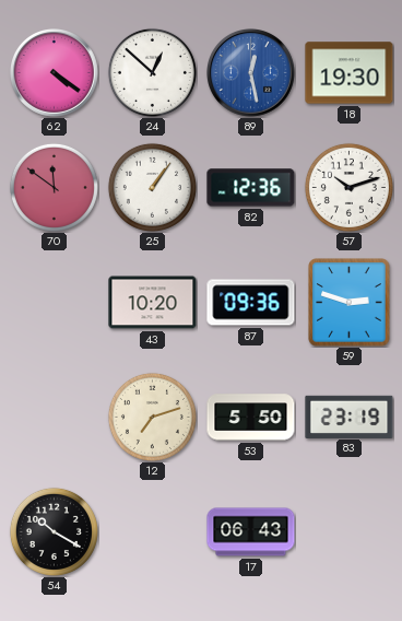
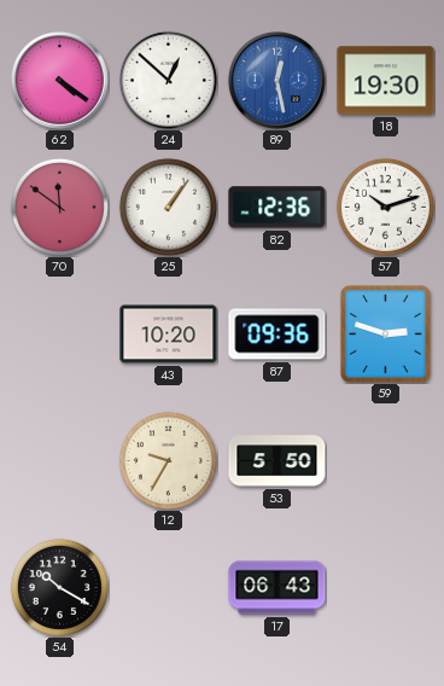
12: 7:12 -> 9:35
83: 23:19 -> none
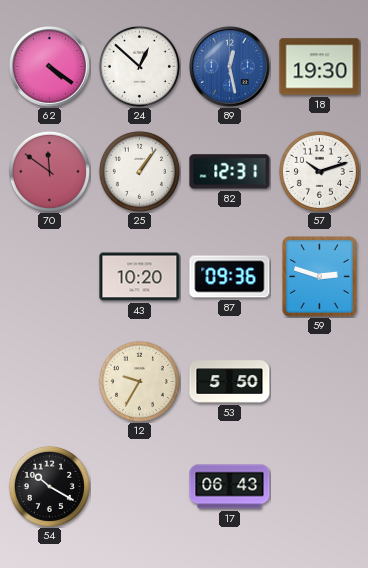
82: 12:36 -> 12:31
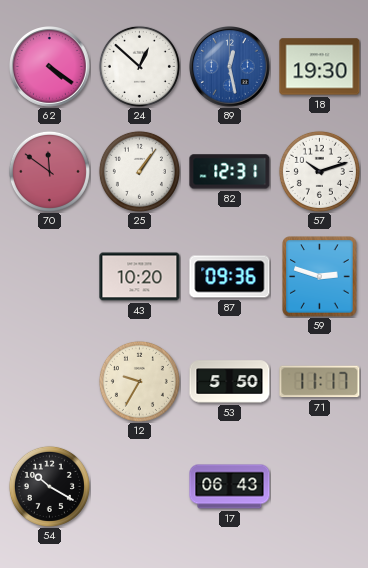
71: none -> 11:17
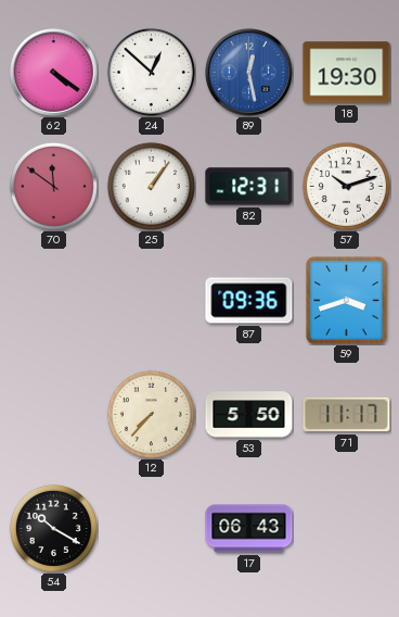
43: 10:20 -> none
59: 2:48 -> 3:42
12: 9:35 -> 7:37
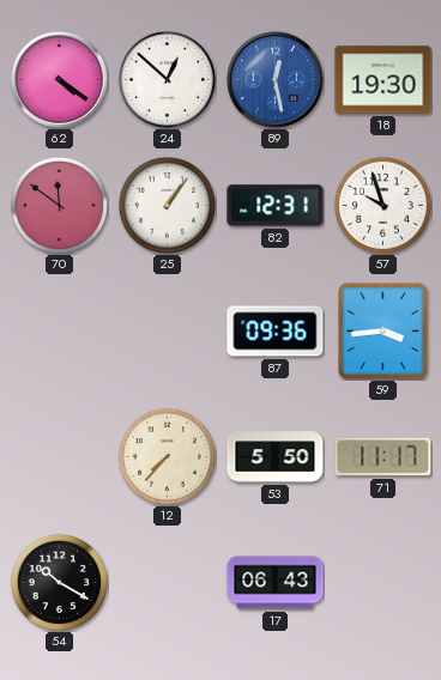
57: 10:12 -> 9:57
59: 3:42 -> 3:44
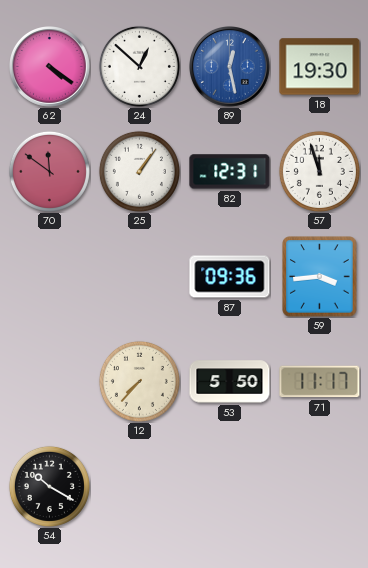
57: 9:57 -> 11:57
17: 06:43 -> none
